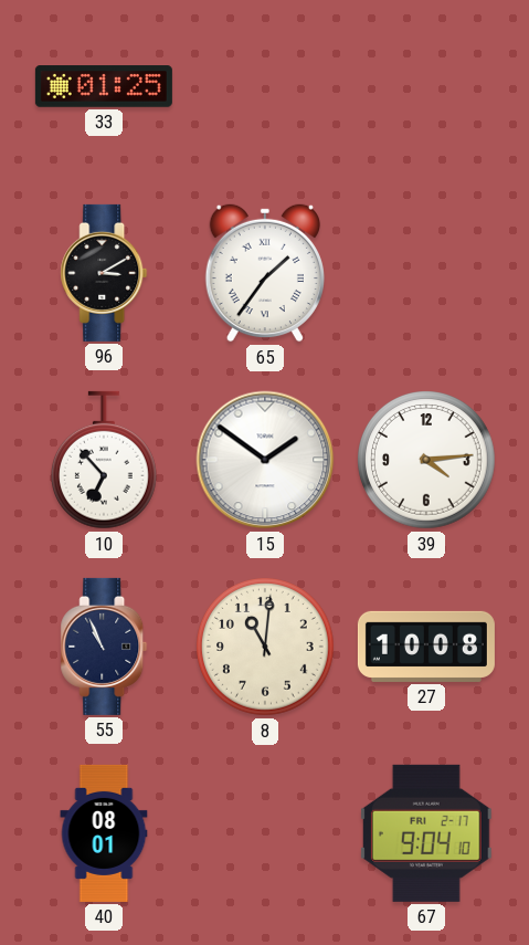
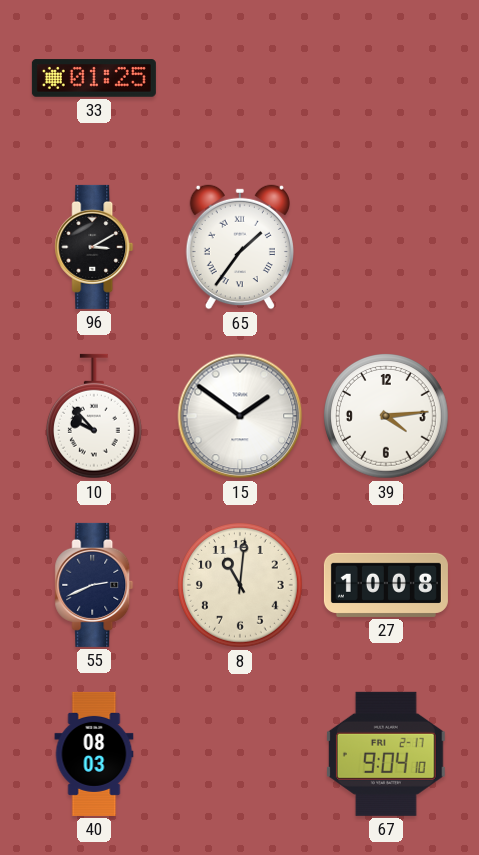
10: 6:53 -> 9:53
55: 10:56 -> 2:41
40: 08:01 -> 08:03
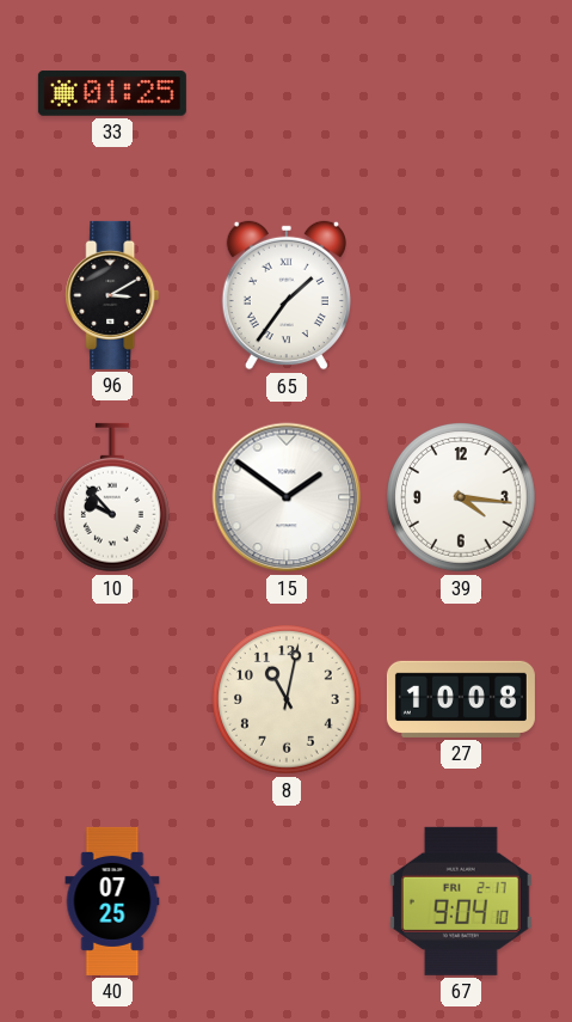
39: 4:14 -> 4:16
55: 2:41 -> none
8: 11:01 -> 11:02
40: 08:03 -> 07:25
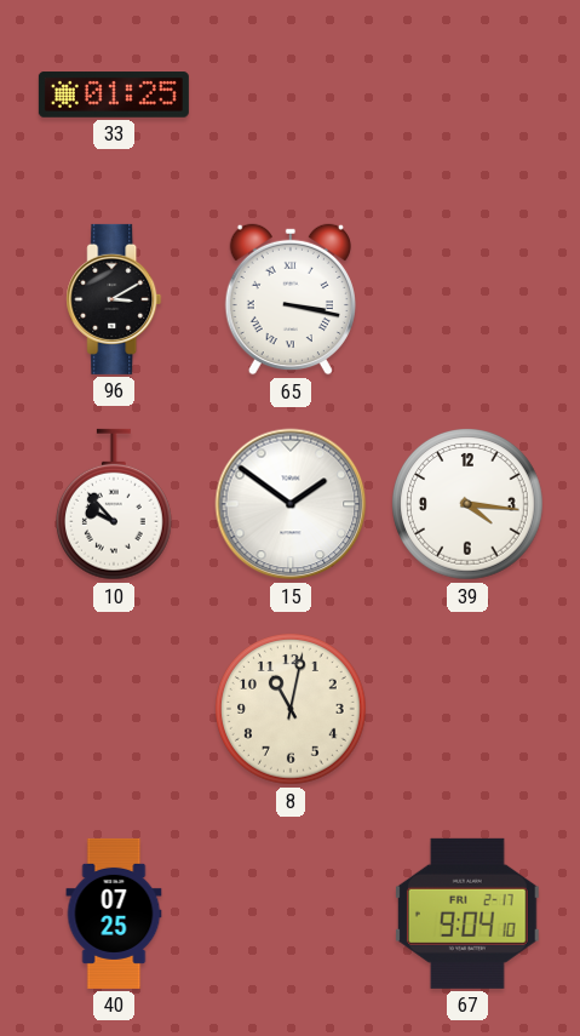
65: 1:36 -> 3:17
27: 10:08 -> none
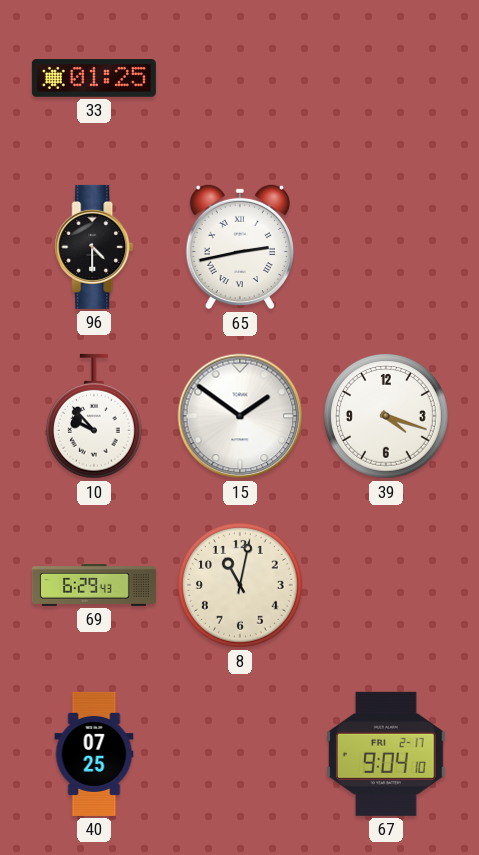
96: 3:10 -> 4:30
65: 3:17 -> 2:43
39: 4:16 -> 4:18
69: none -> 6:29
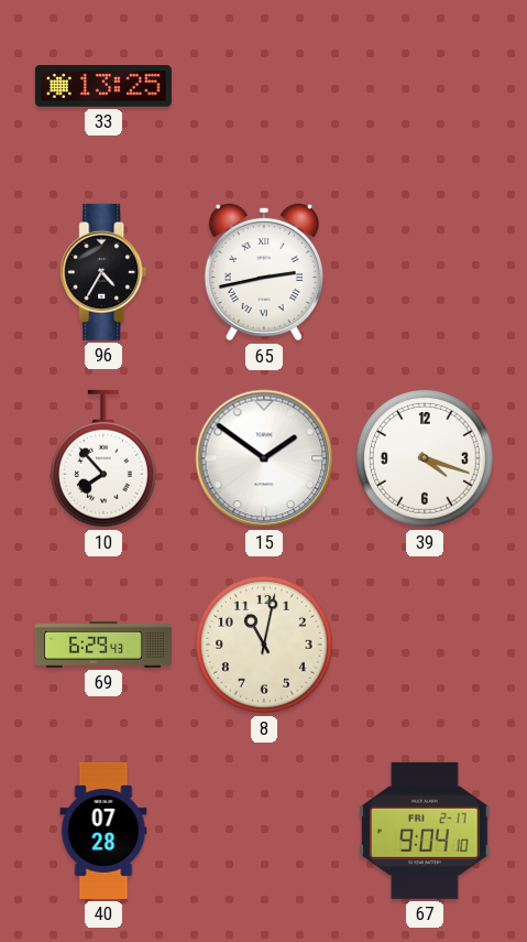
33: 01:25 -> 13:25
96: 4:30 -> 4:35
10: 9:53 -> 7:53
40: 07:25 -> 07:28
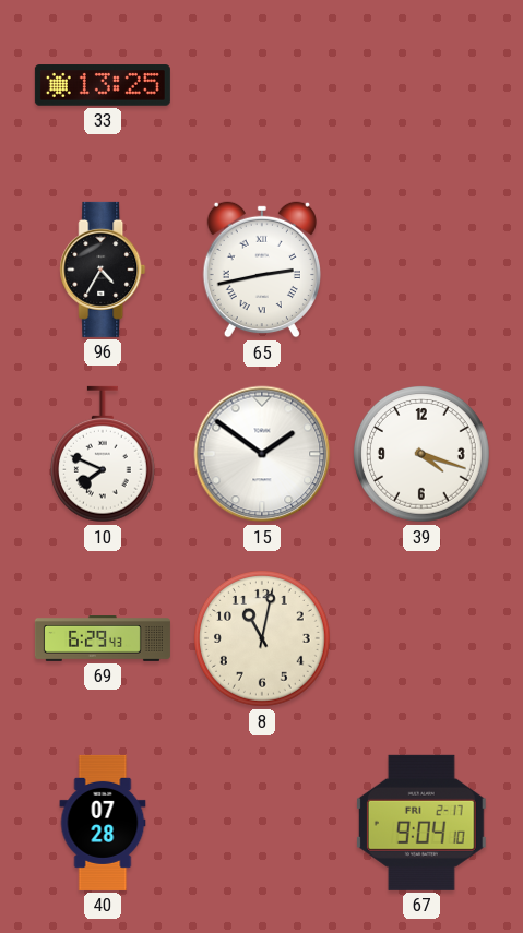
10: 7:53 -> 7:49
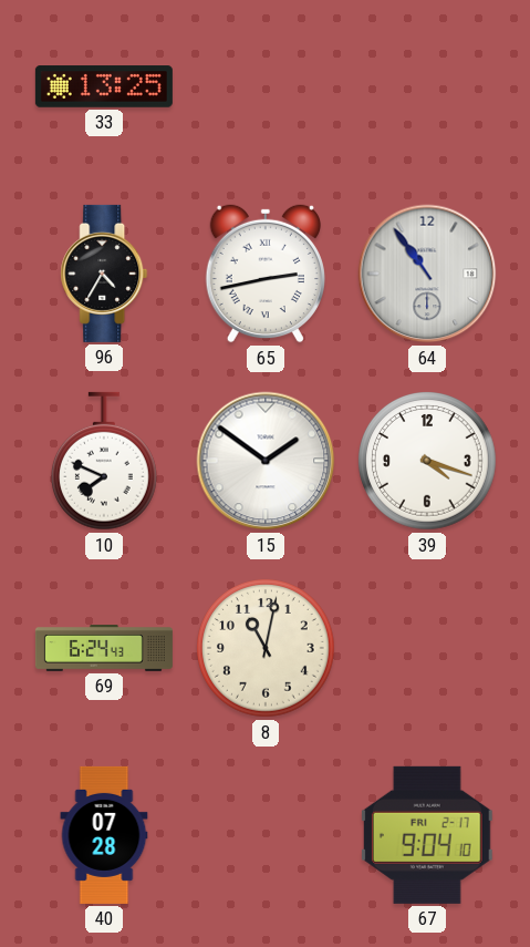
64: none -> 10:54
69: 6:29 -> 6:24
